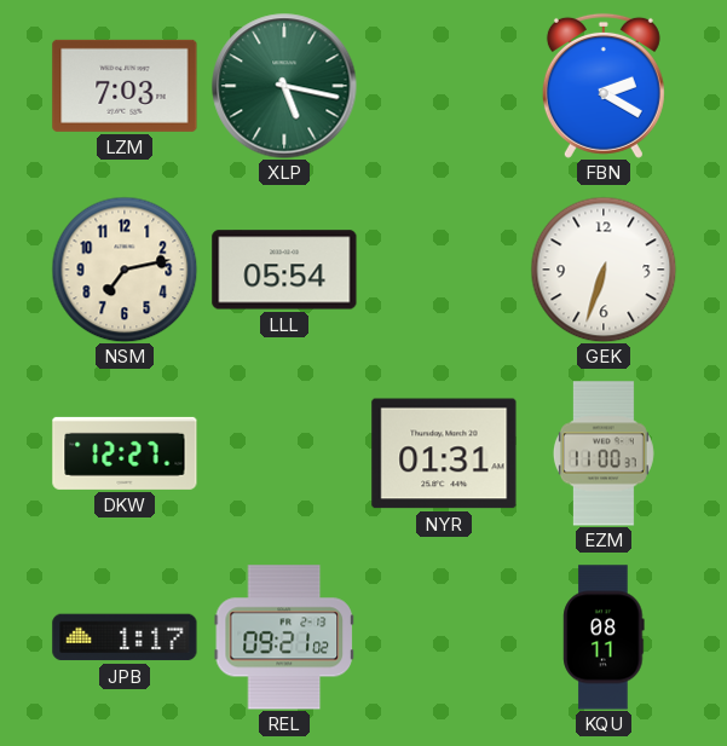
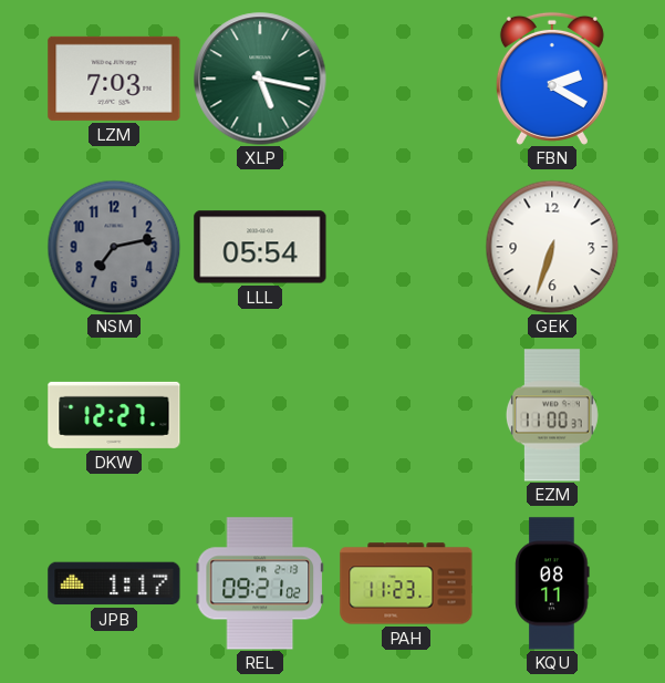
NSM dial: cream -> grey
NYR: 01:31 -> none
PAH: none -> 11:23
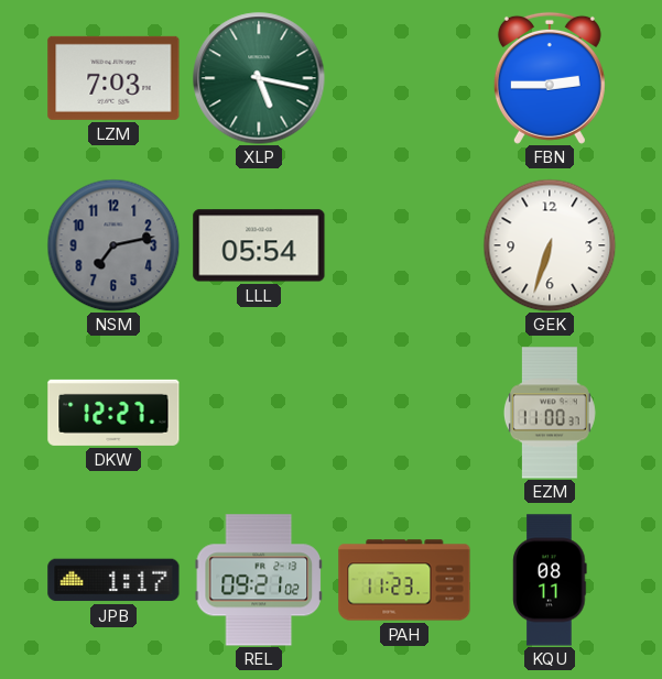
FBN: 2:20 -> 2:45
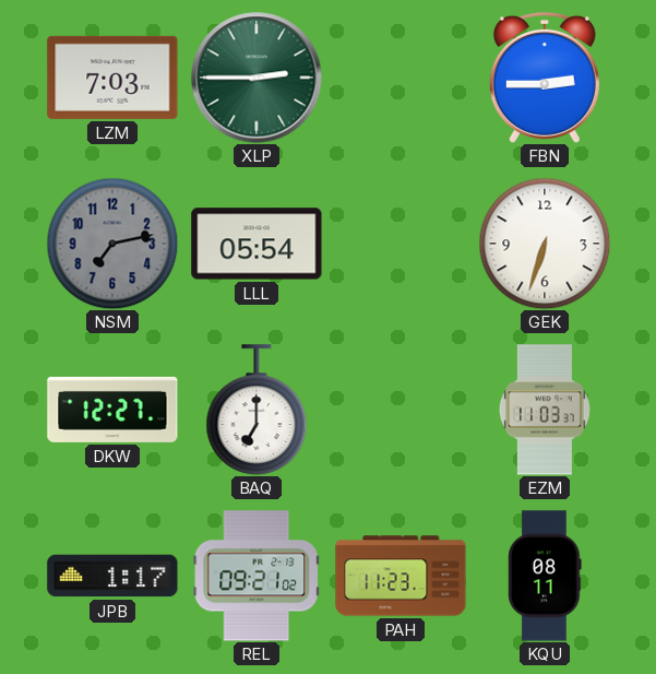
XLP: 5:17 -> 2:45
BAQ: none -> 7:00
EZM: 11:00 -> 11:03
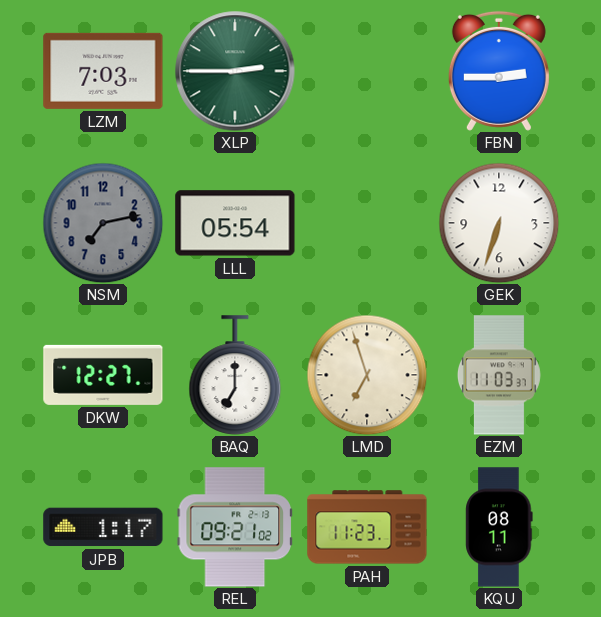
LMD: none -> 6:57
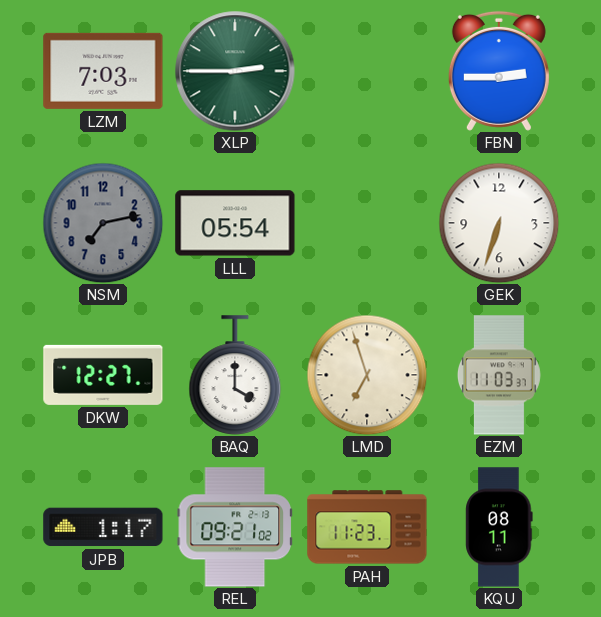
BAQ: 7:00 -> 4:00
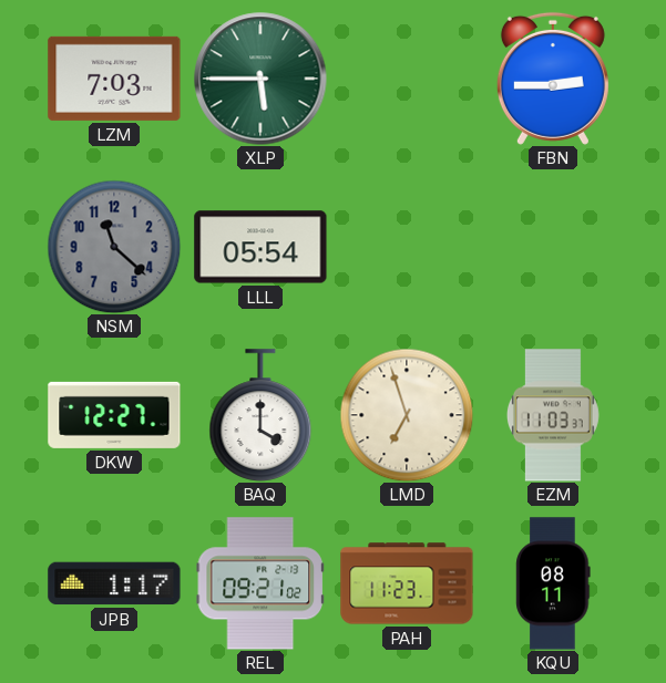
XLP: 2:45 -> 5:45
NSM: 7:13 -> 11:22
GEK: 6:33 -> none
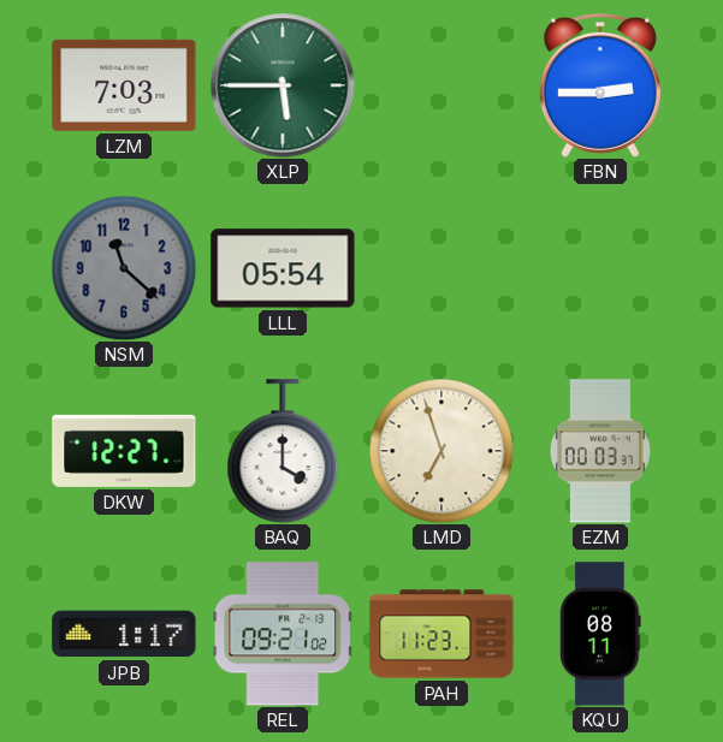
EZM: 11:03 -> 00:03
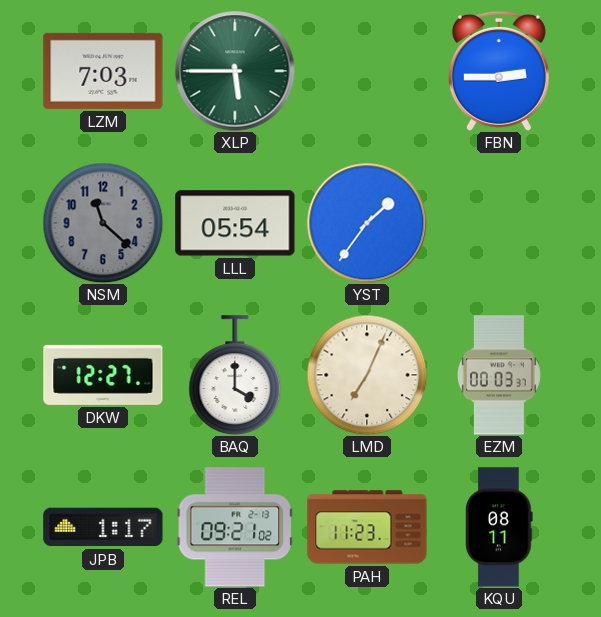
YST: none -> 1:36
LMD: 6:57 -> 7:04
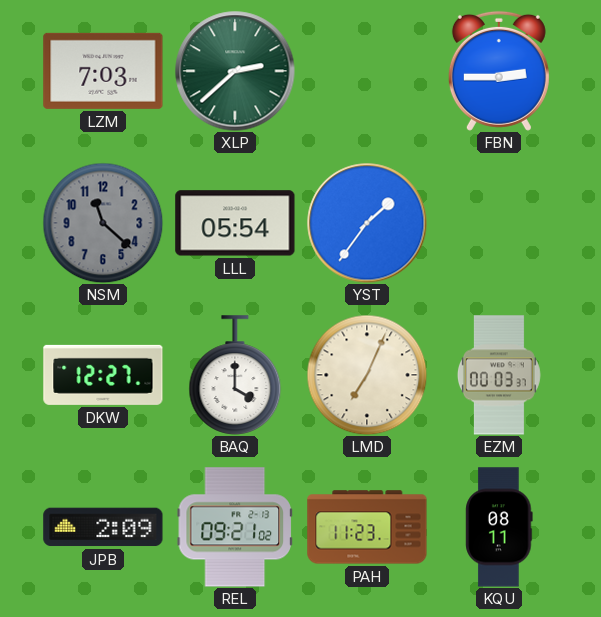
XLP: 5:45 -> 2:38
JPB: 1:17 -> 2:09
